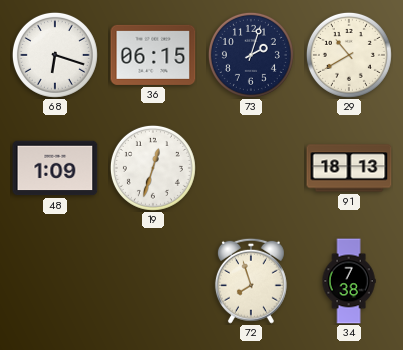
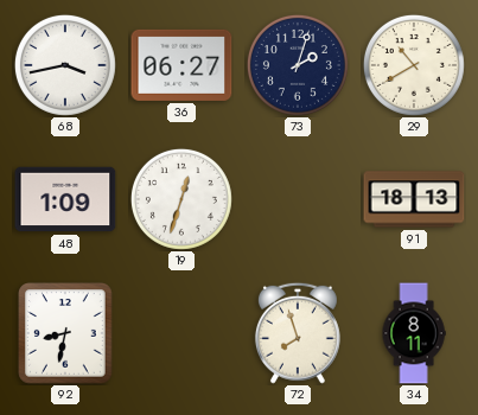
68: 6:18 -> 3:43
36: 06:15 -> 06:27
92: none -> 8:32
34: 7:38 -> 8:11
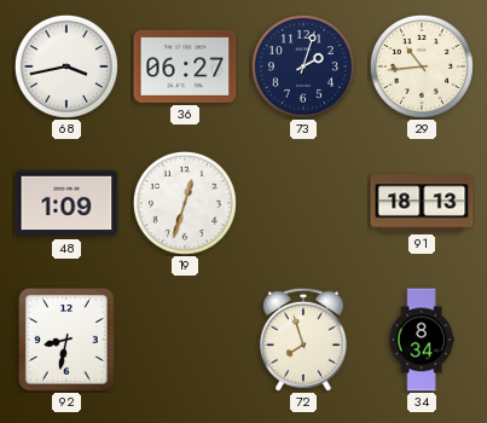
29: 10:40 -> 10:44
34: 8:11 -> 8:34
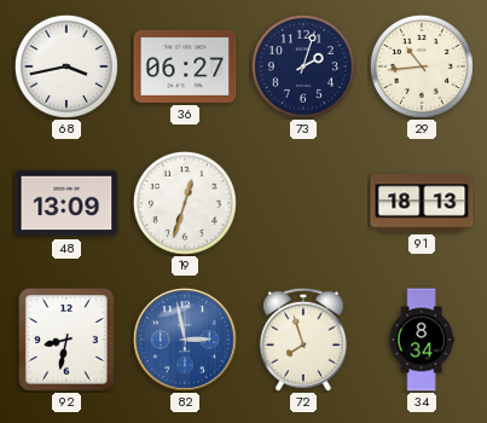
48: 1:09 -> 13:09
82: none -> 2:58
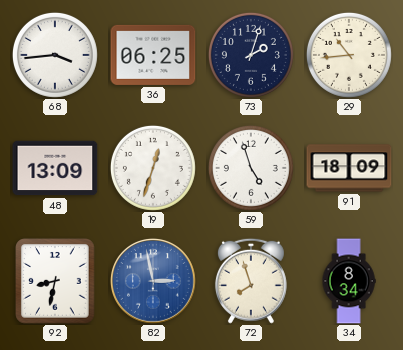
68: 3:43 -> 3:44
36: 06:27 -> 06:25
59: none -> 4:57
91: 18:13 -> 18:09
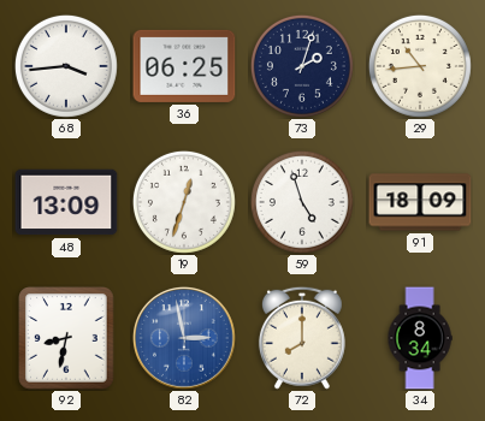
72: 7:57 -> 8:00
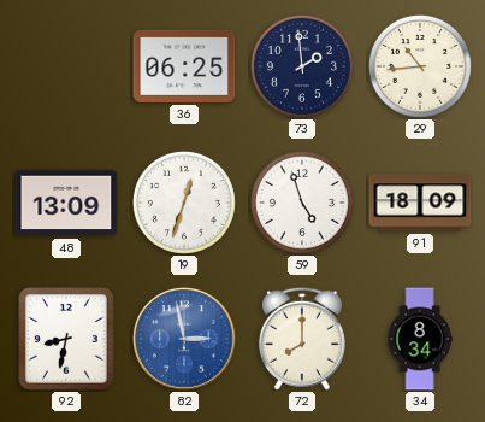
68: 3:44 -> none
73: 2:03 -> 1:59
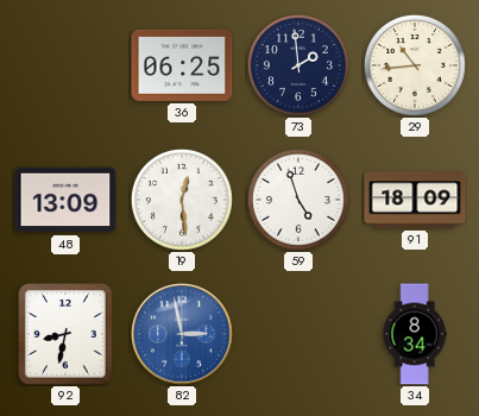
19: 12:33 -> 12:29
72: 8:00 -> none
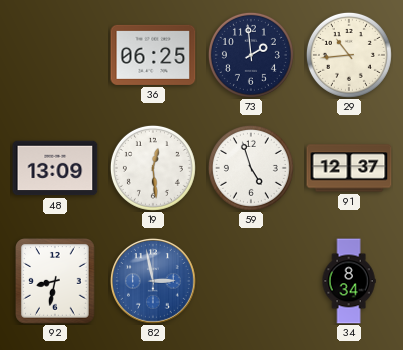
91: 18:09 -> 12:37
